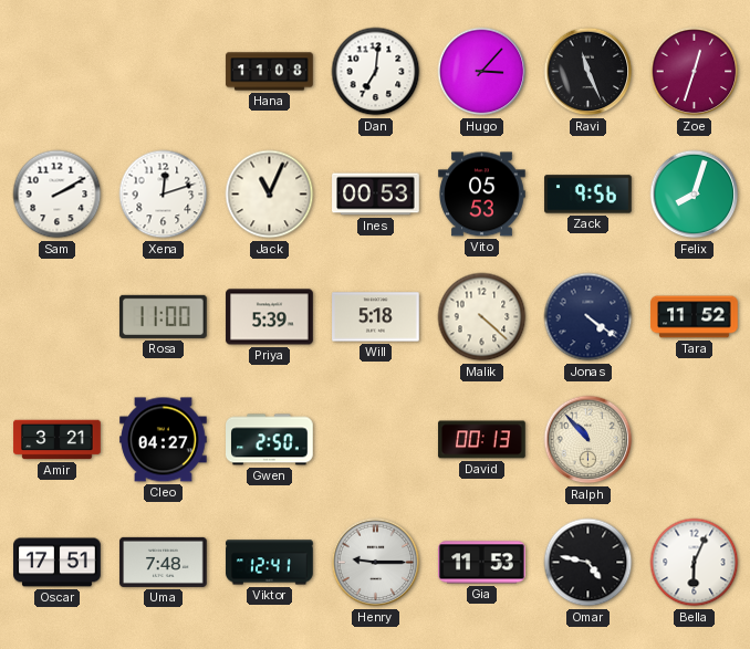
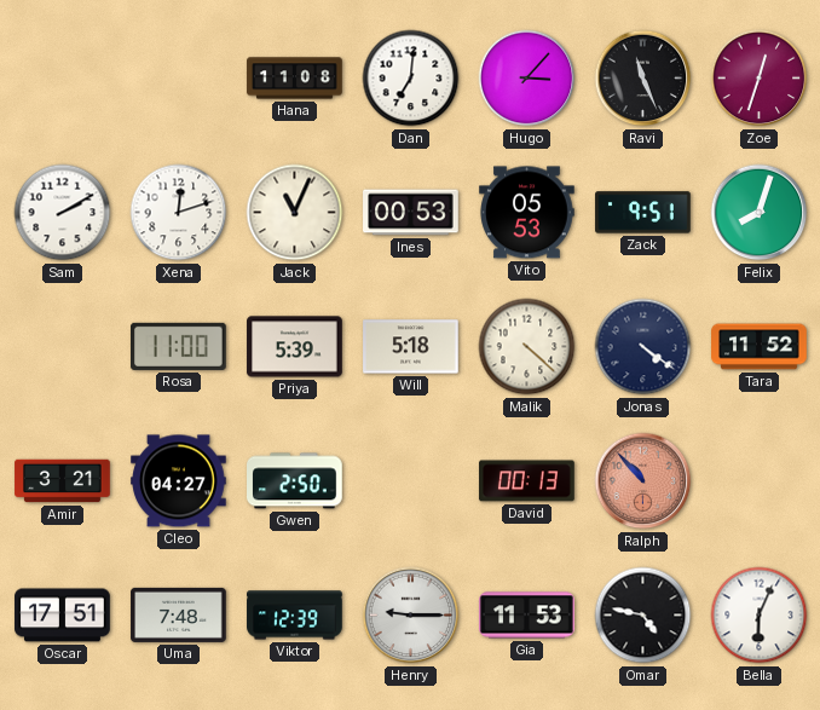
Zack: 9:56 -> 9:51
Ralph dial: cream -> salmon
Viktor: 12:41 -> 12:39
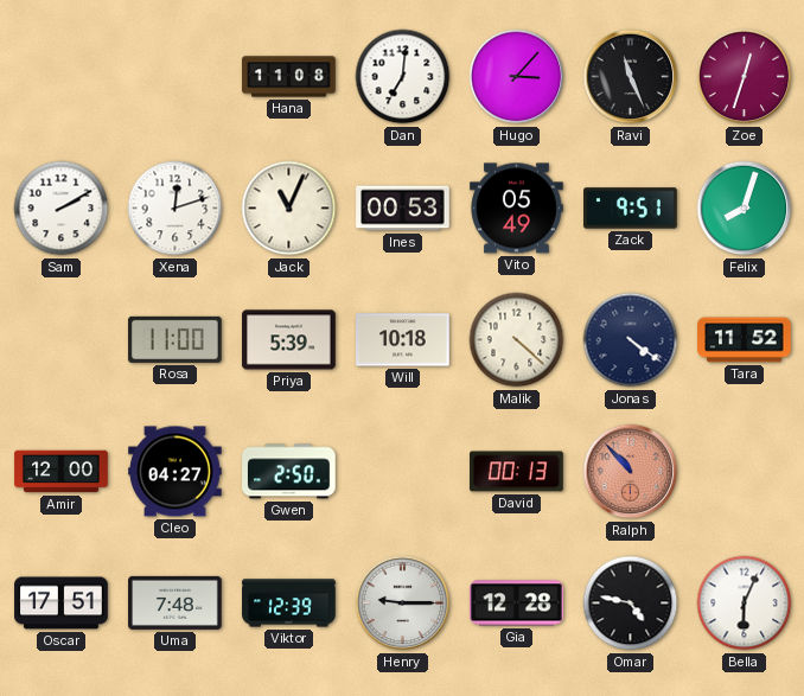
Vito: 05:53 -> 05:49
Will: 5:18 -> 10:18
Amir: 3:21 -> 12:00
Gia: 11:53 -> 12:28
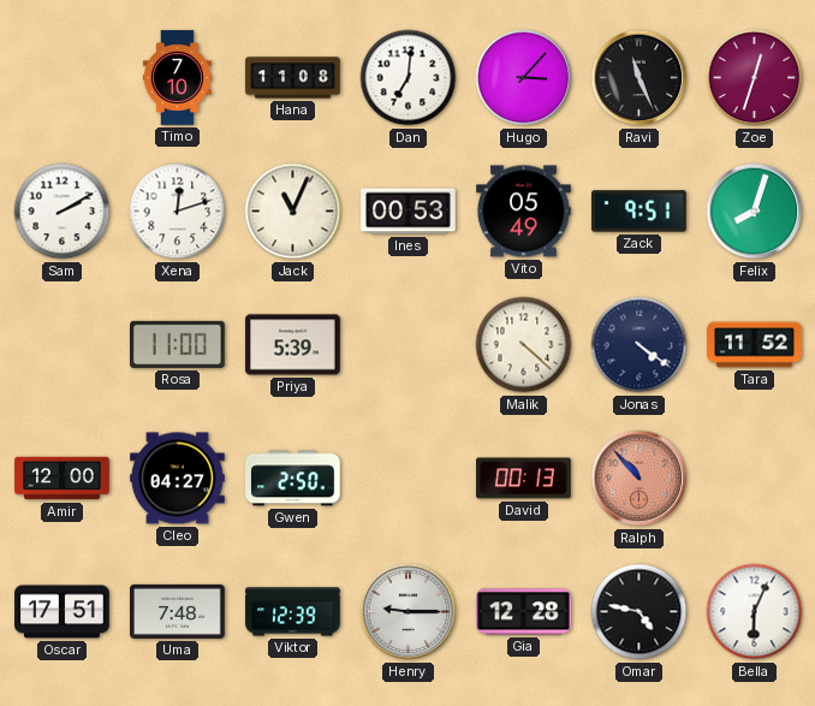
Timo: none -> 7:10
Will: 10:18 -> none
